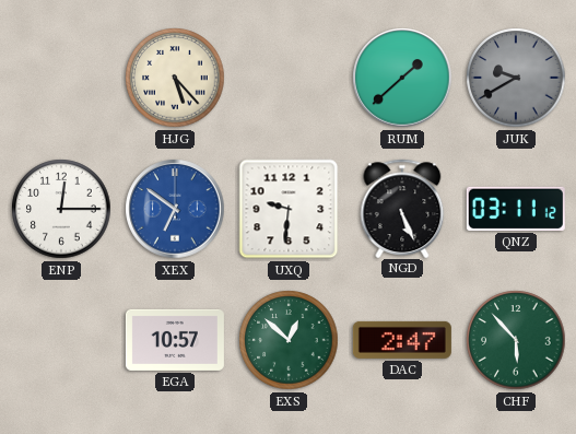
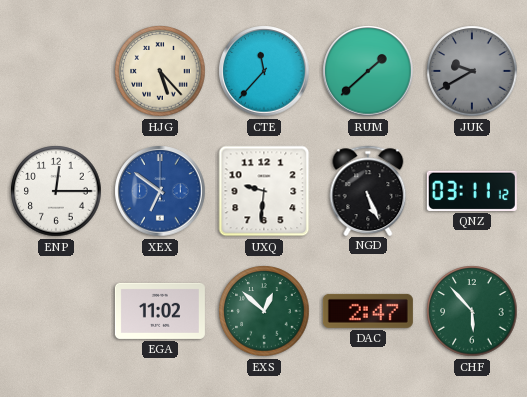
CTE: none -> 11:37
EGA: 10:57 -> 11:02
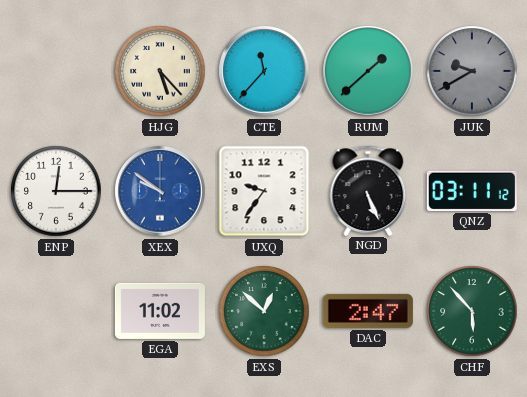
XEX: 6:51 -> 9:51
UXQ: 9:31 -> 9:36
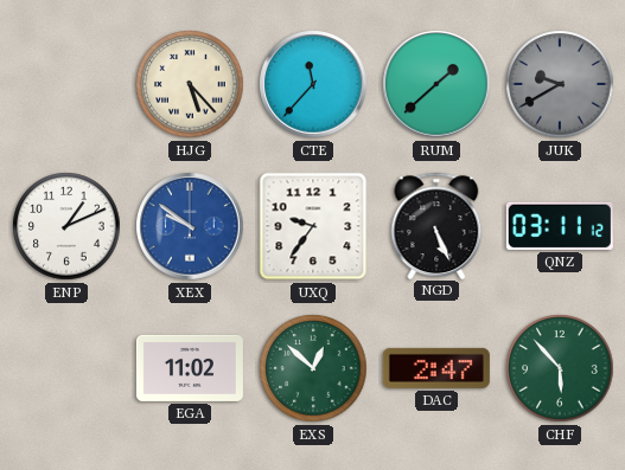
ENP: 12:15 -> 1:11
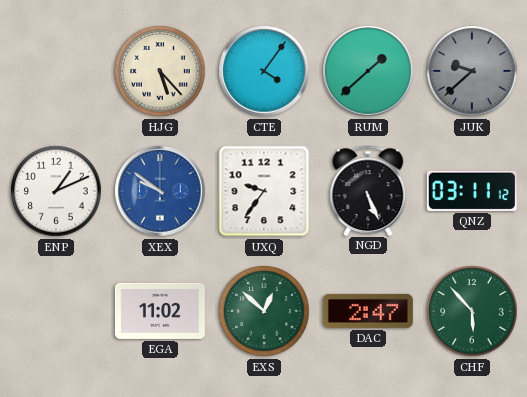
CTE: 11:37 -> 4:06
JUK: 9:40 -> 9:38
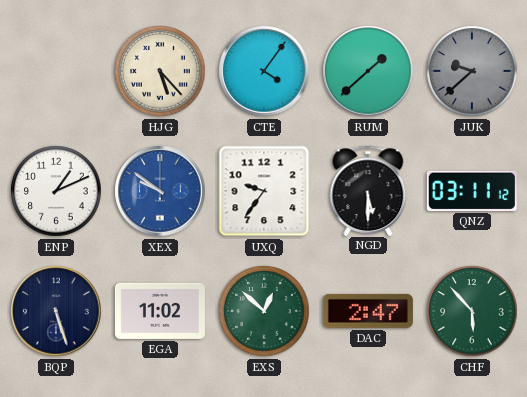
NGD: 5:26 -> 5:30
BQP: none -> 5:27
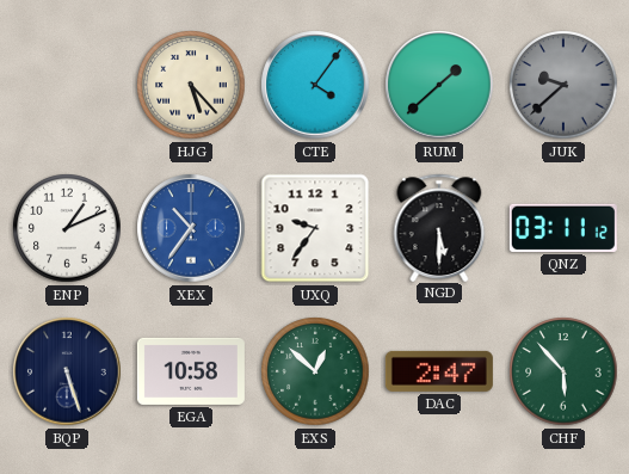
XEX: 9:51 -> 10:36
EGA: 11:02 -> 10:58
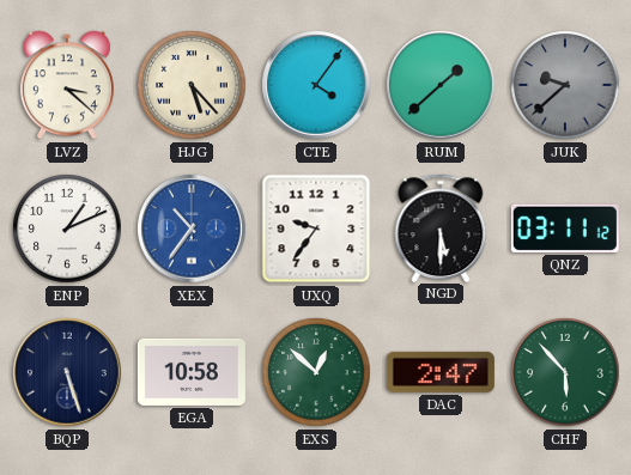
LVZ: none -> 3:22
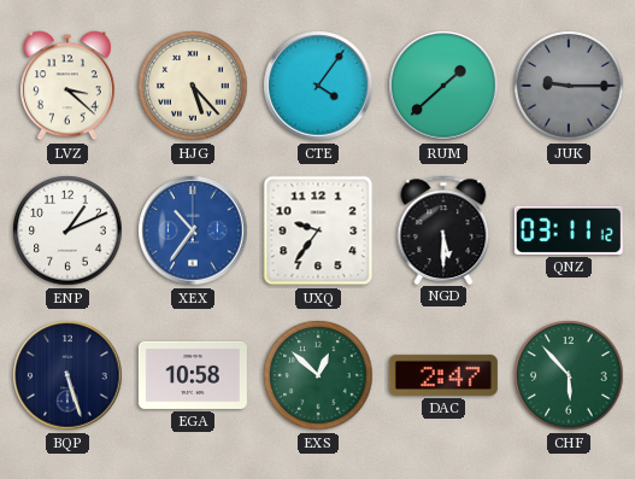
JUK: 9:38 -> 9:15
